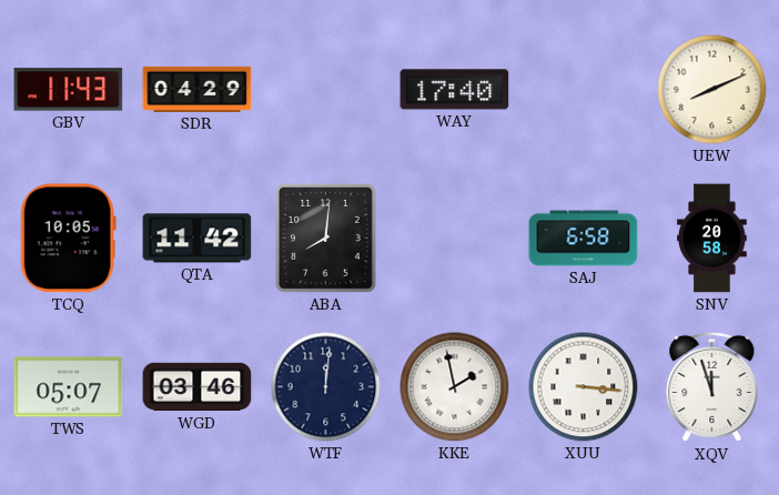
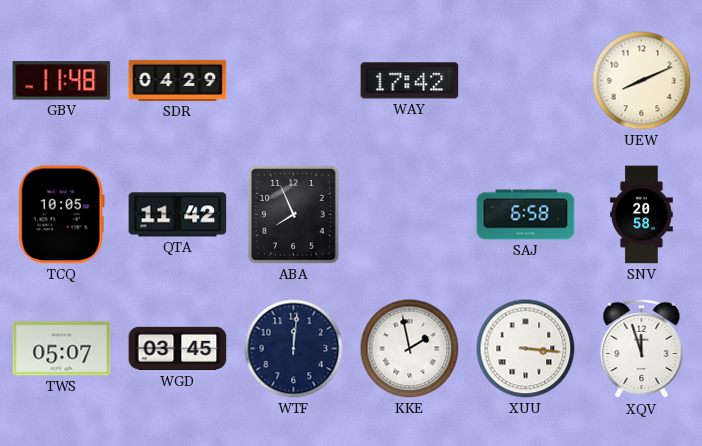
GBV: 11:43 -> 11:48
WAY: 17:40 -> 17:42
ABA: 8:01 -> 7:56
WGD: 03:46 -> 03:45
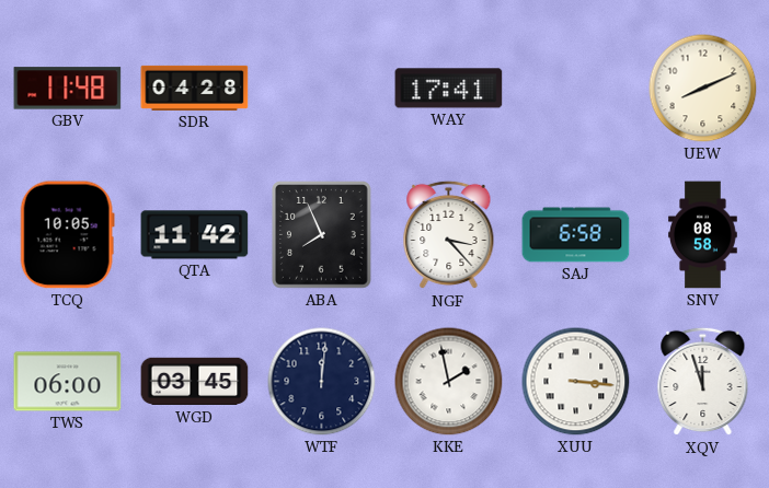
SDR: 04:29 -> 04:28
WAY: 17:42 -> 17:41
NGF: none -> 3:23
SNV: 20:58 -> 08:58
TWS: 05:07 -> 06:00
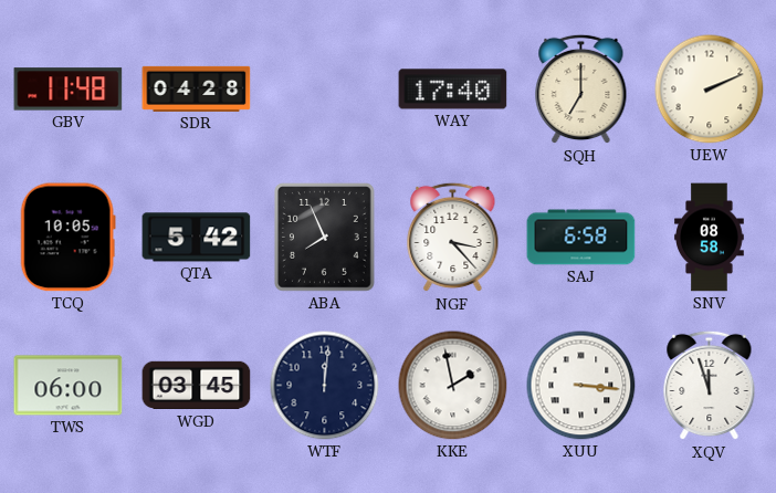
WAY: 17:41 -> 17:40
SQH: none -> 7:00
UEW: 8:11 -> 2:11
QTA: 11:42 -> 5:42
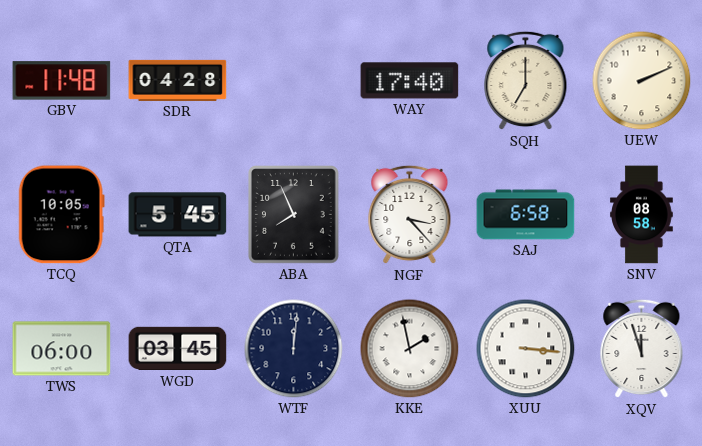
QTA: 5:42 -> 5:45
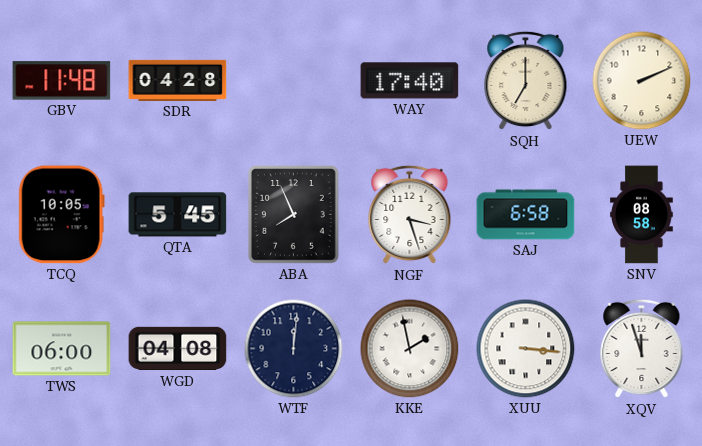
NGF: 3:23 -> 3:27
WGD: 03:45 -> 04:08
